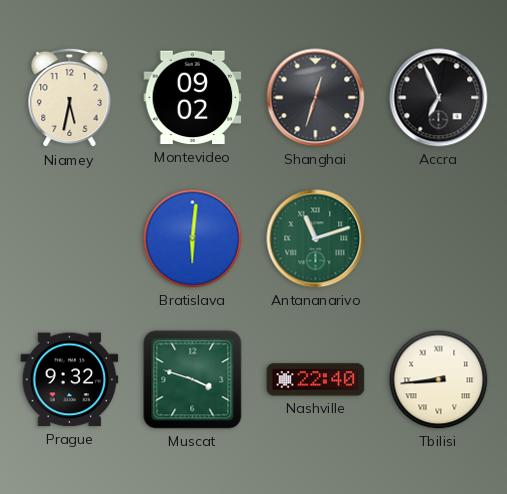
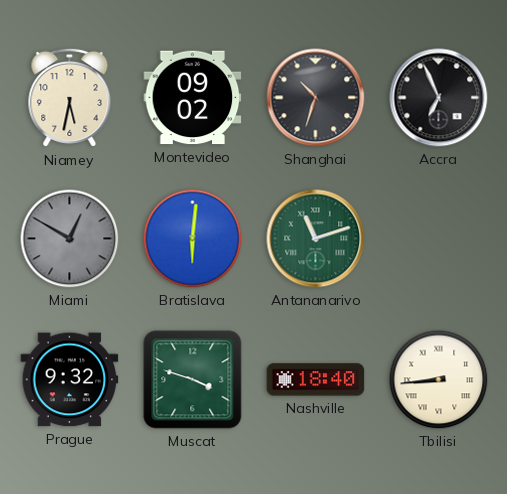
Shanghai: 12:33 -> 10:33
Miami: none -> 12:50
Nashville: 22:40 -> 18:40
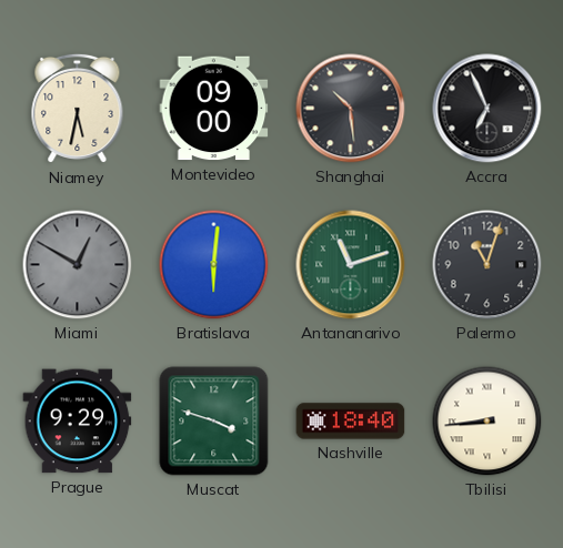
Montevideo: 09:02 -> 09:00
Shanghai: 10:33 -> 10:29
Palermo: none -> 11:03
Prague: 9:32 -> 9:29
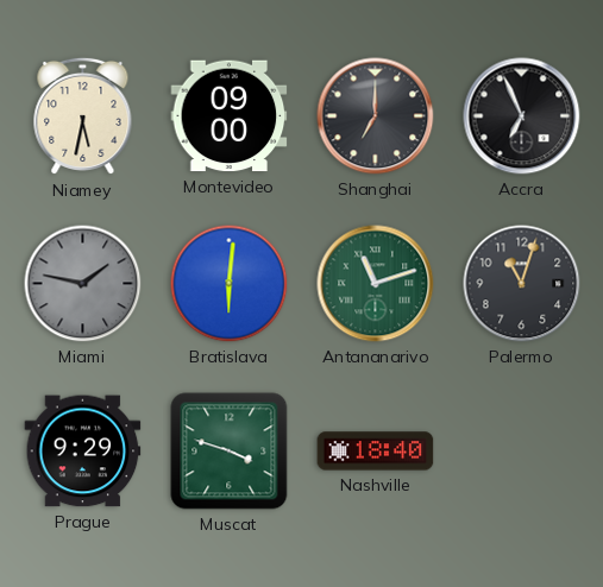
Shanghai: 10:29 -> 7:00
Miami: 12:50 -> 1:47
Tbilisi: 8:44 -> none
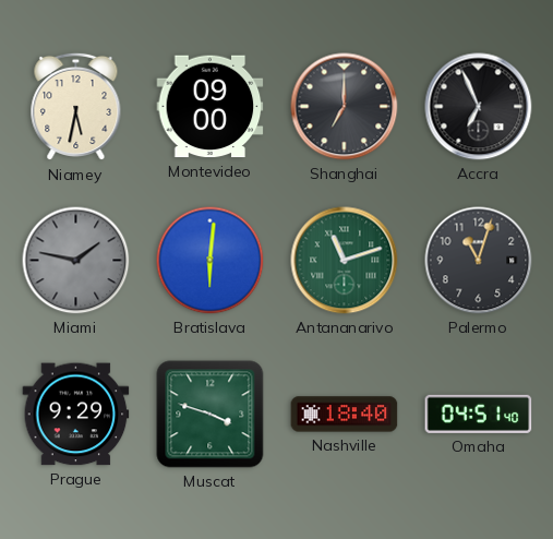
Omaha: none -> 04:51
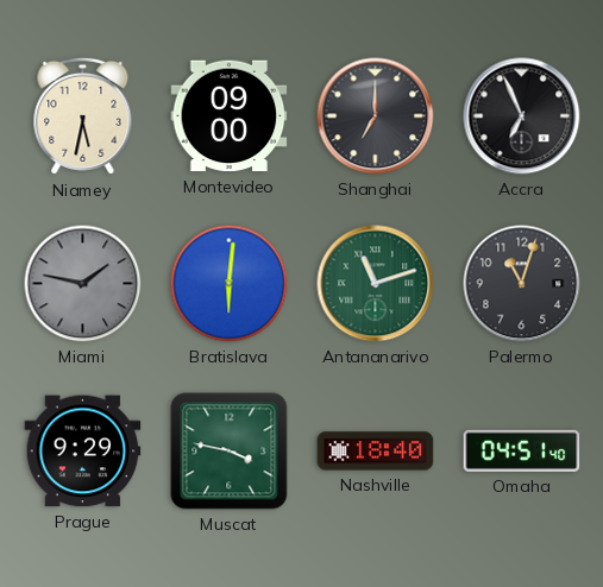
Muscat: 3:48 -> 3:47
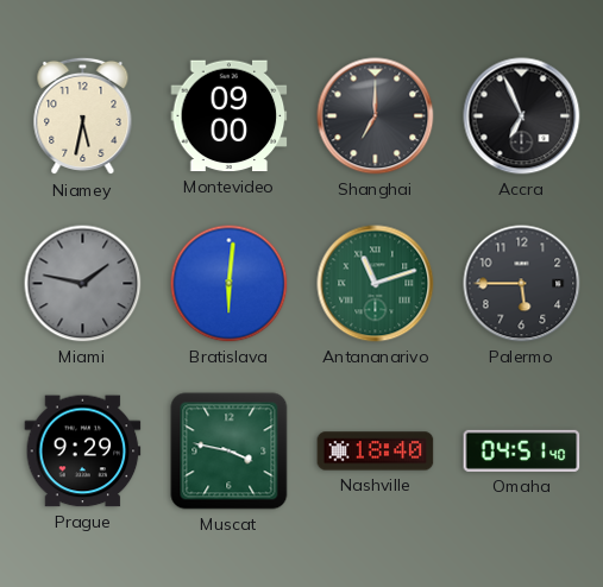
Palermo: 11:03 -> 5:45
